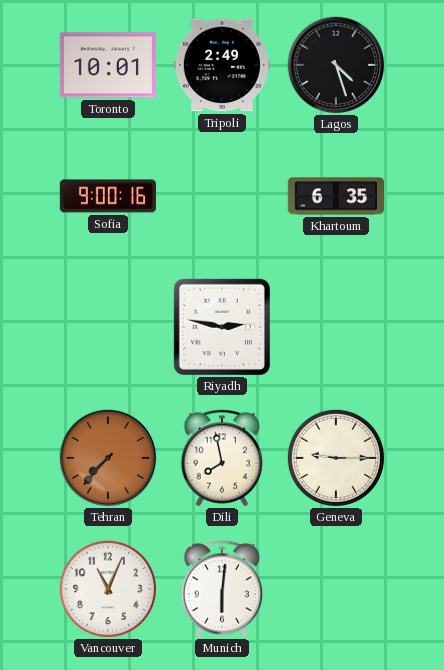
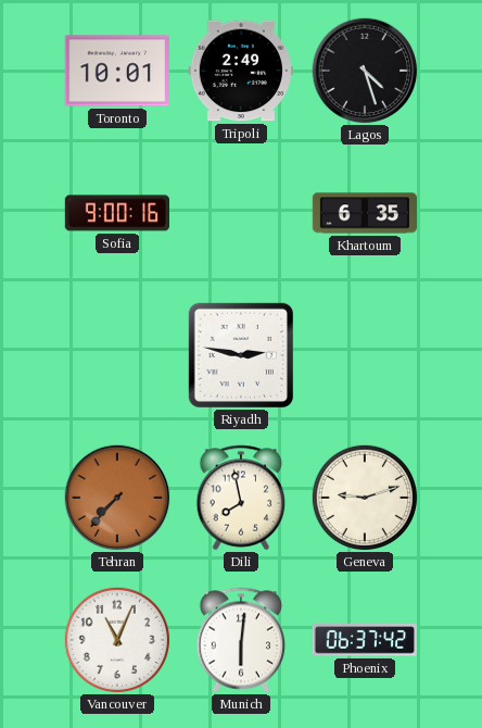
Geneva: 9:15 -> 9:12
Phoenix: none -> 06:37
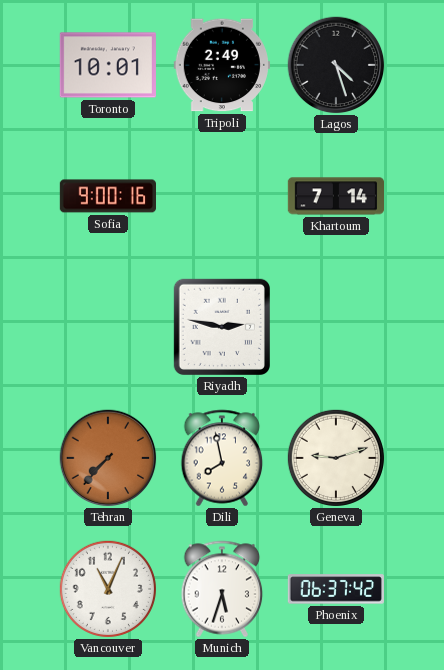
Khartoum: 6:35 -> 7:14
Munich: 6:01 -> 5:33
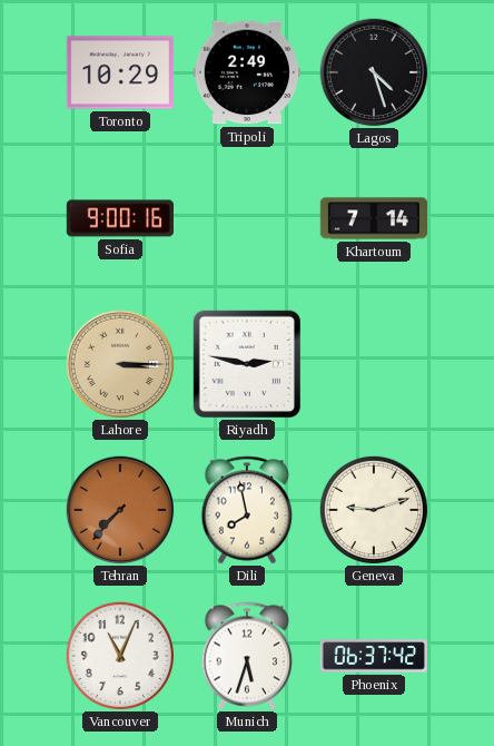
Toronto: 10:01 -> 10:29
Lahore: none -> 3:15
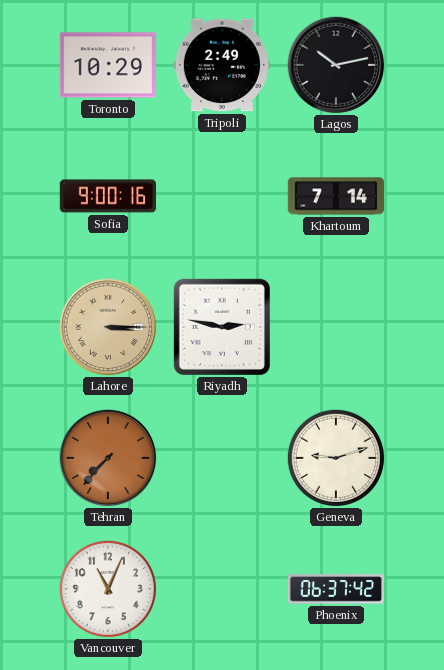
Lagos: 4:27 -> 10:13
Dili: 7:58 -> none
Munich: 5:33 -> none
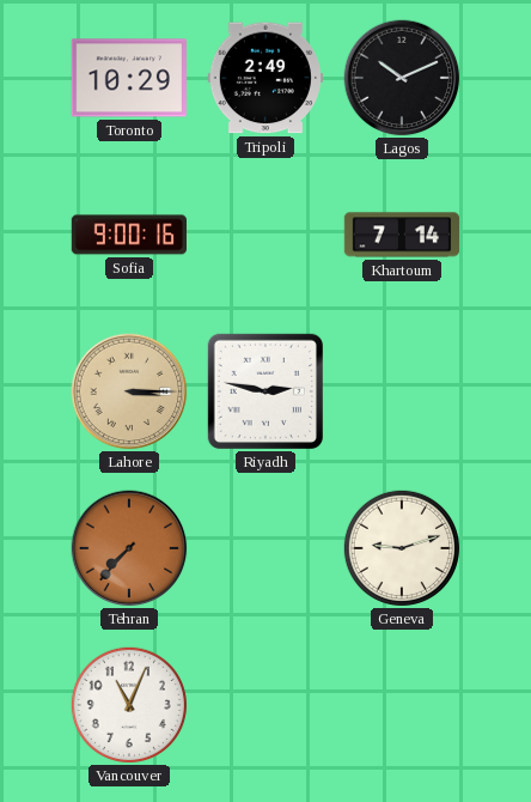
Lagos: 10:13 -> 10:11
Phoenix: 06:37 -> none
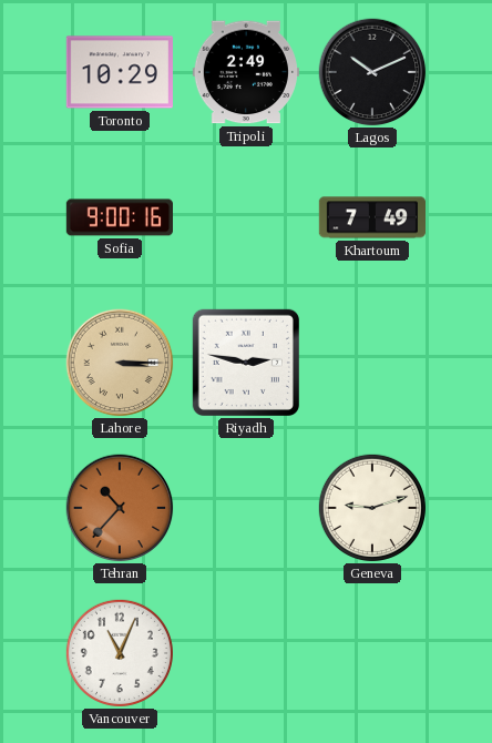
Khartoum: 7:14 -> 7:49
Tehran: 7:37 -> 10:37
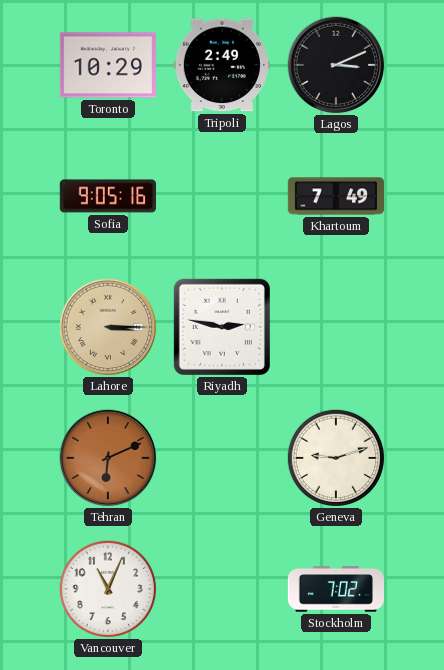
Lagos: 10:11 -> 3:11
Sofia: 9:00 -> 9:05
Tehran: 10:37 -> 6:11
Stockholm: none -> 7:02
